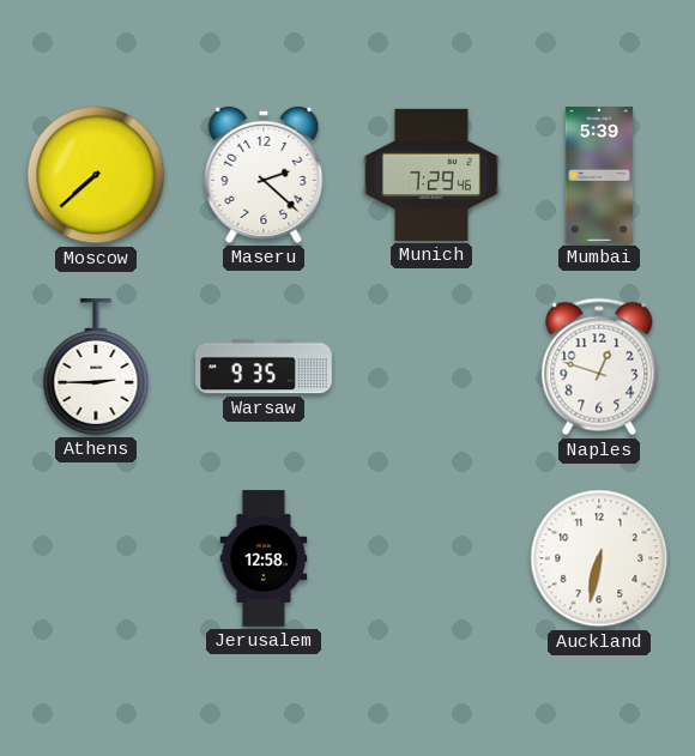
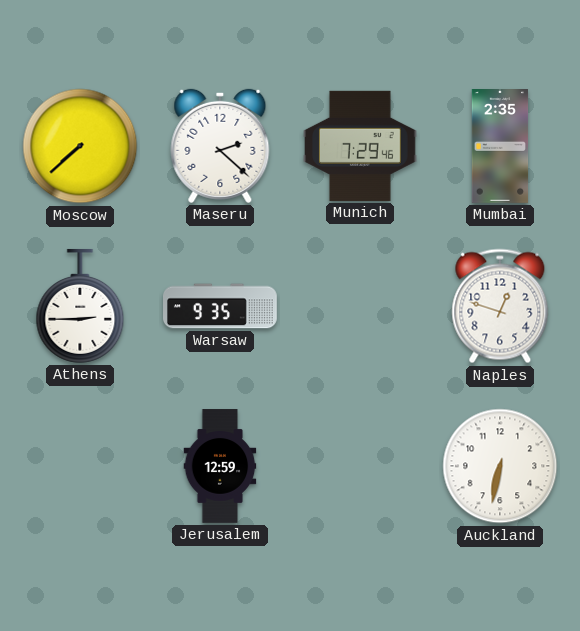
Mumbai: 5:39 -> 2:35
Jerusalem: 12:58 -> 12:59
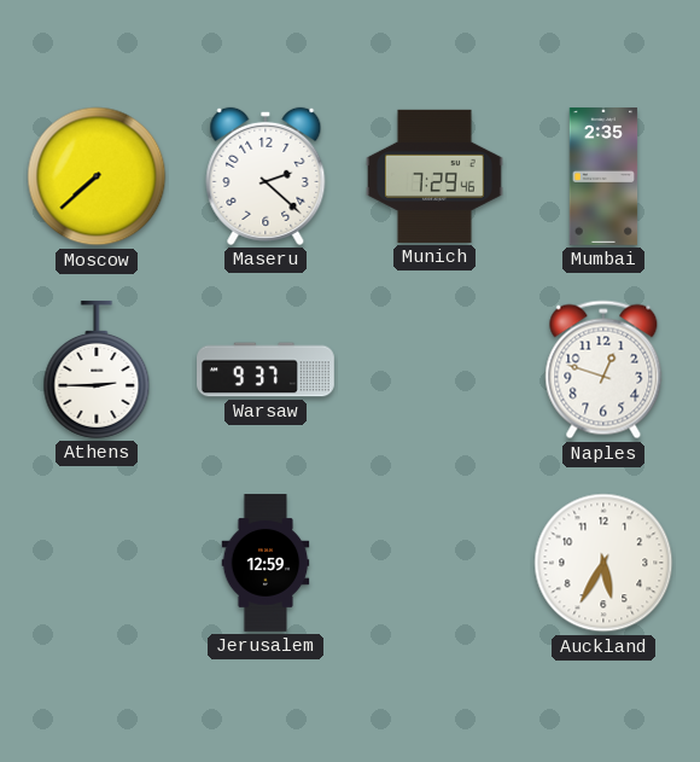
Warsaw: 9:35 -> 9:37
Auckland: 6:32 -> 5:35
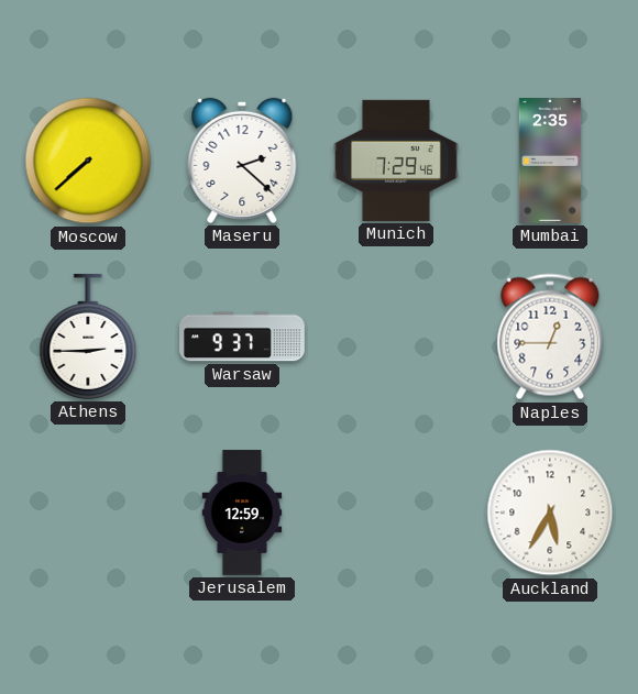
Naples: 12:48 -> 12:45
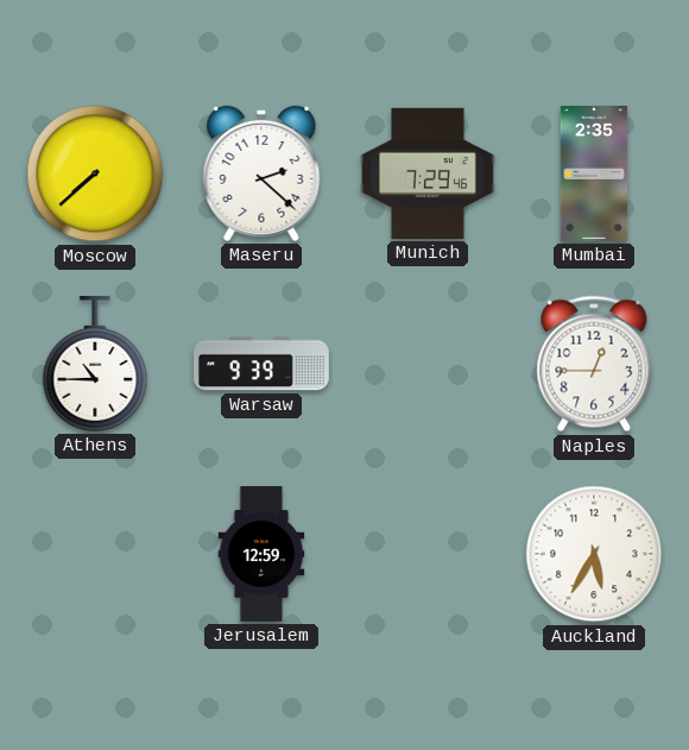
Athens: 2:45 -> 10:45
Warsaw: 9:37 -> 9:39
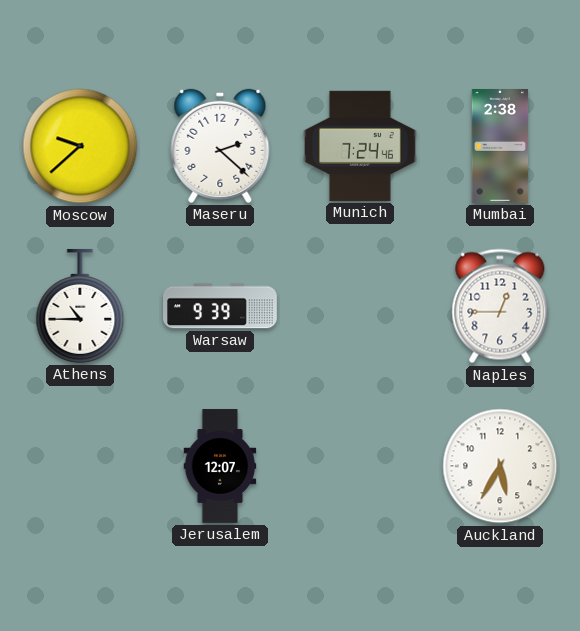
Moscow: 7:38 -> 9:38
Munich: 7:29 -> 7:24
Mumbai: 2:35 -> 2:38
Jerusalem: 12:59 -> 12:07
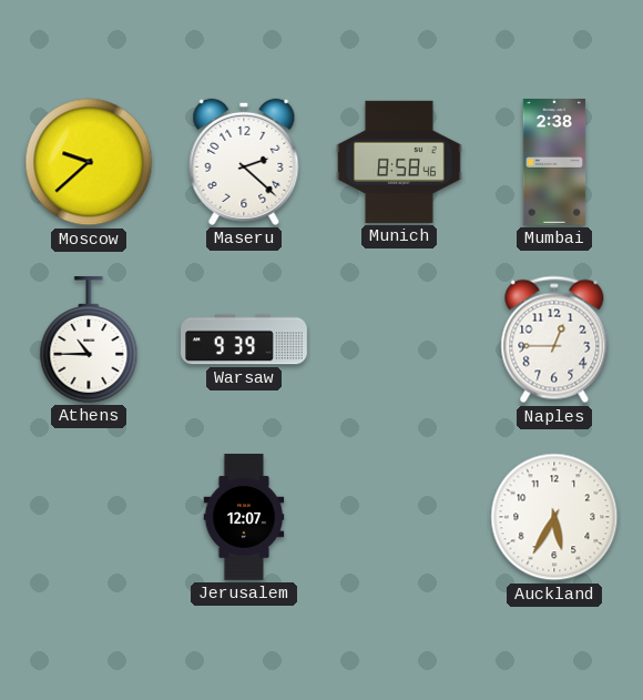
Munich: 7:24 -> 8:58
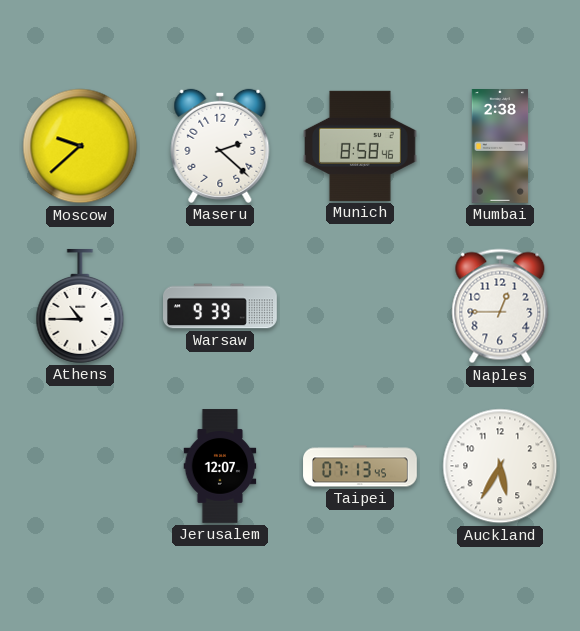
Taipei: none -> 07:13
